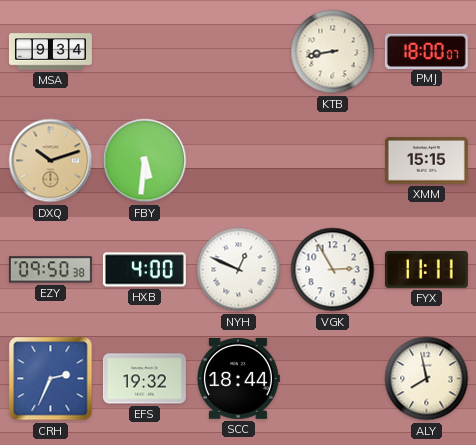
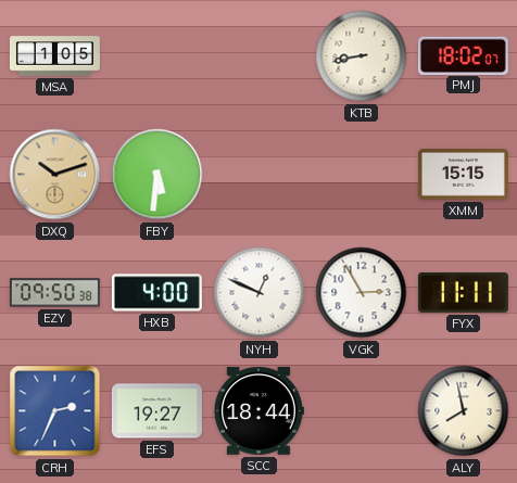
MSA: 9:34 -> 1:05
PMJ: 18:00 -> 18:02
EFS: 19:32 -> 19:27
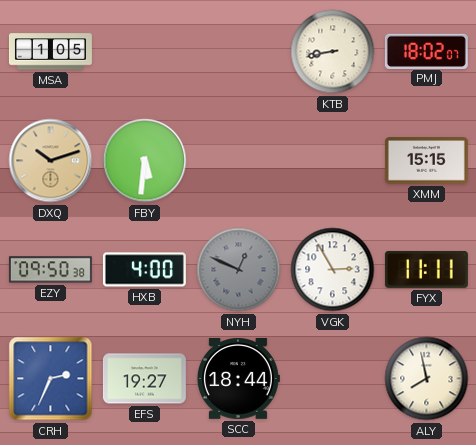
NYH dial: white -> grey
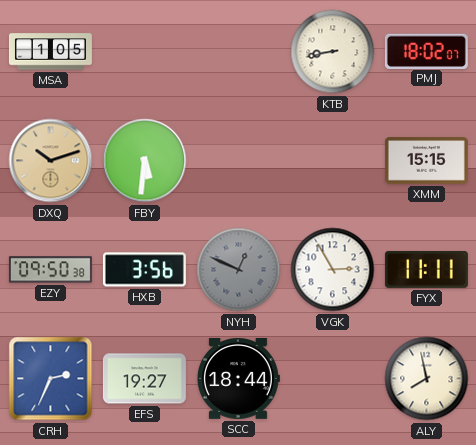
HXB: 4:00 -> 3:56
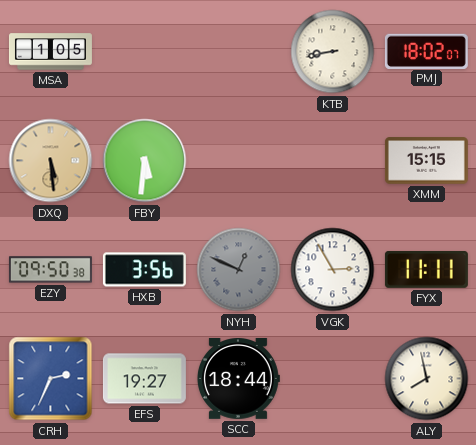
DXQ: 10:12 -> 5:29
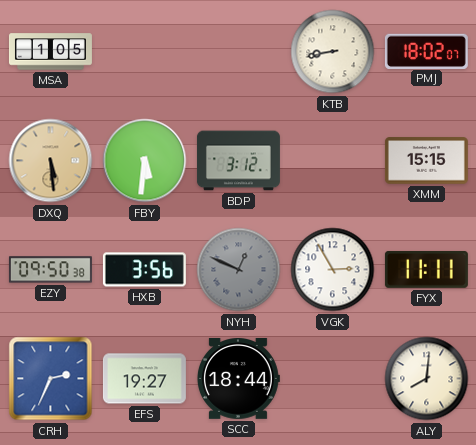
BDP: none -> 3:12
ALY: 7:58 -> 8:01
